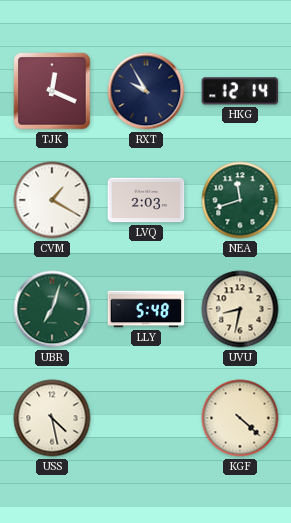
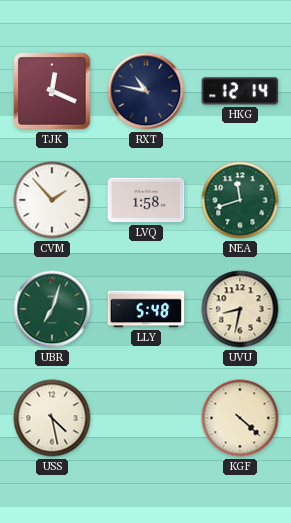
RXT: 9:55 -> 10:47
CVM: 1:20 -> 1:53
LVQ: 2:03 -> 1:58
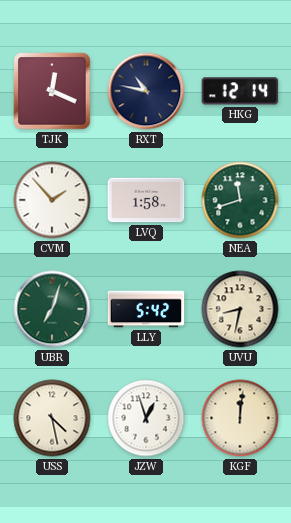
LLY: 5:48 -> 5:42
JZW: none -> 12:57
KGF: 4:22 -> 12:01
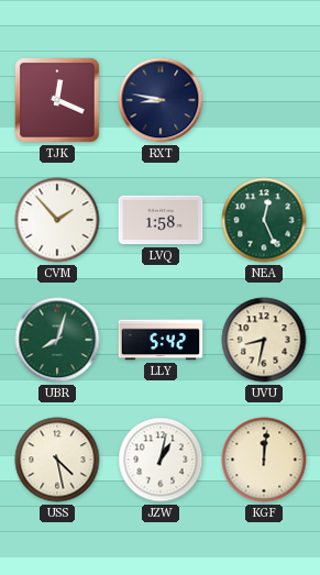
RXT: 10:47 -> 8:47
HKG: 12:14 -> none
NEA: 11:42 -> 12:26
UBR: 7:03 -> 8:03
JZW: 12:57 -> 1:02
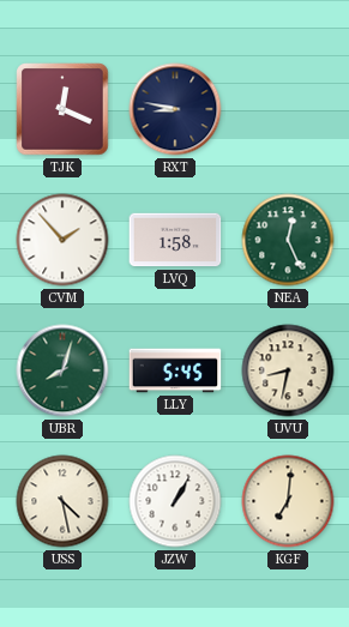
LLY: 5:42 -> 5:45
JZW: 1:02 -> 1:05
KGF: 12:01 -> 7:01
